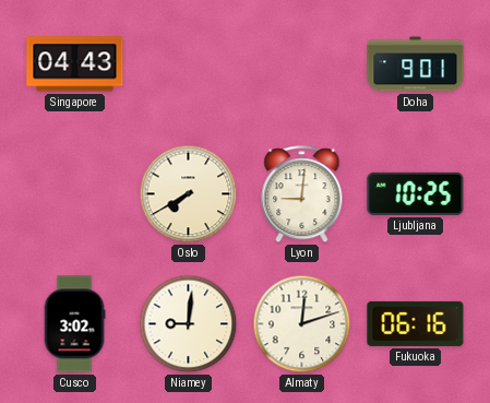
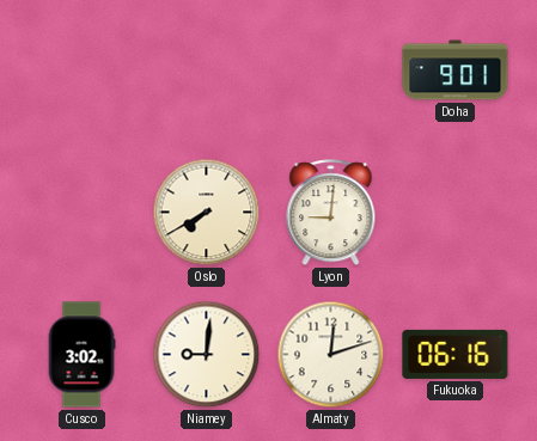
Singapore: 04:43 -> none
Ljubljana: 10:25 -> none
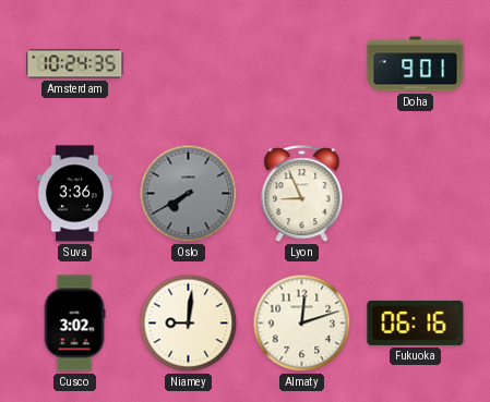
Amsterdam: none -> 10:24
Suva: none -> 3:36
Oslo dial: cream -> grey
Lyon: 9:01 -> 8:56
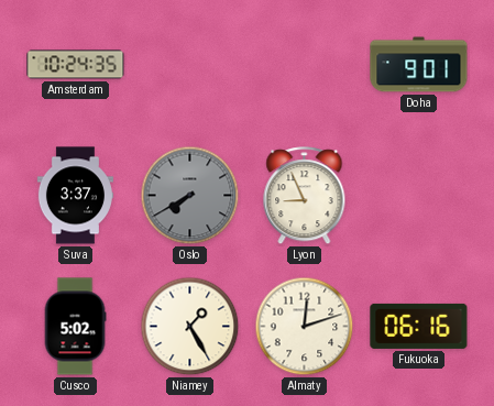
Suva: 3:36 -> 3:37
Cusco: 3:02 -> 5:02
Niamey: 9:01 -> 1:25
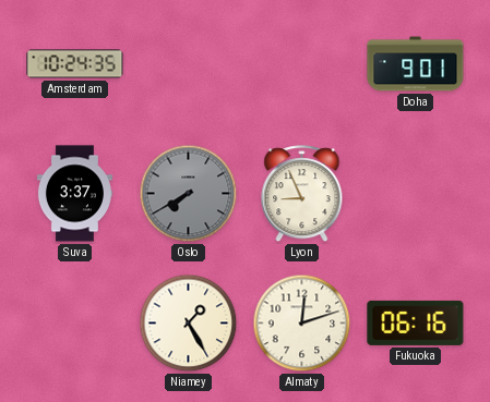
Cusco: 5:02 -> none
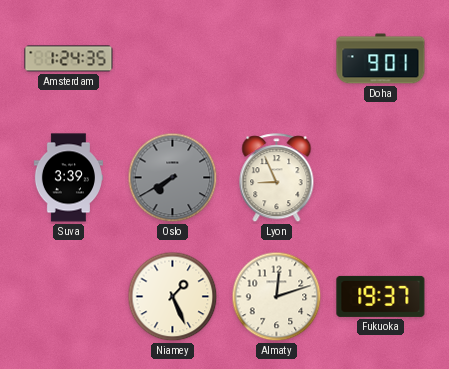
Amsterdam: 10:24 -> 1:24
Suva: 3:37 -> 3:39
Niamey: 1:25 -> 1:26
Fukuoka: 06:16 -> 19:37
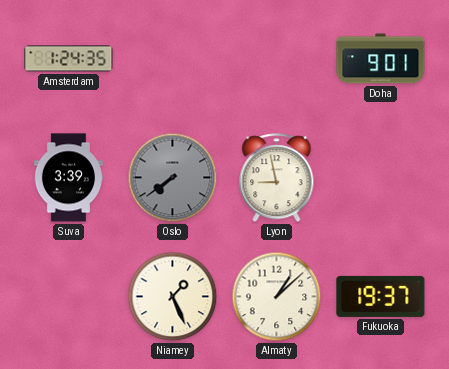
Oslo: 7:40 -> 7:39
Lyon: 8:56 -> 8:58
Almaty: 12:12 -> 1:08
